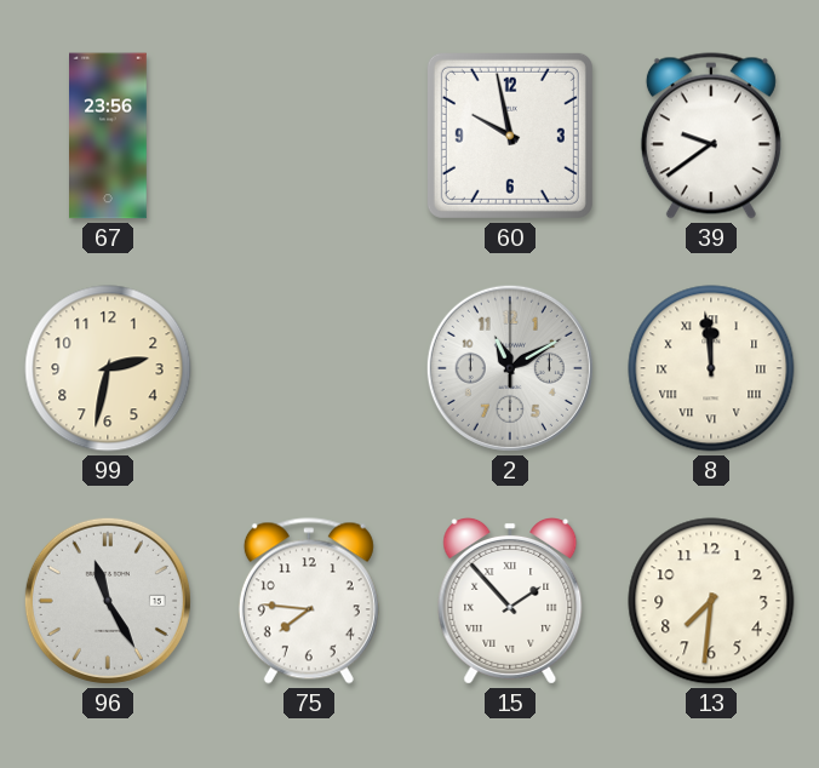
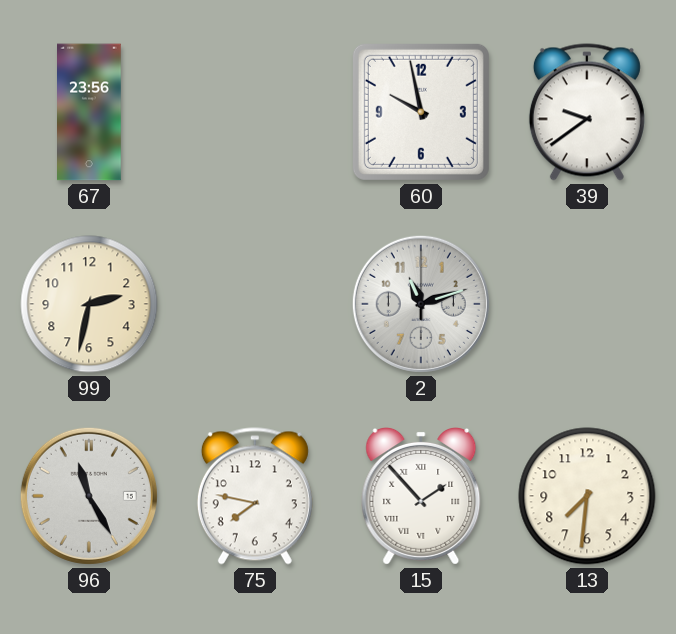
2: 11:10 -> 11:12
8: 11:59 -> none
75: 7:46 -> 7:47
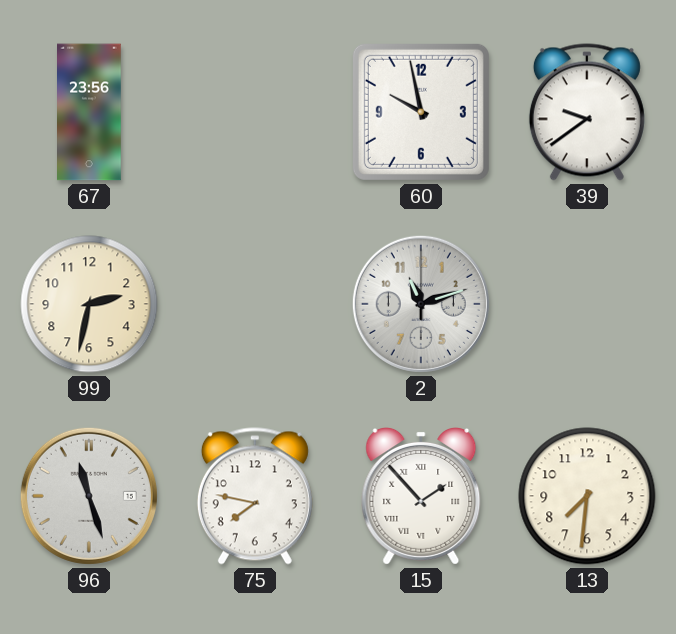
96: 11:25 -> 11:27
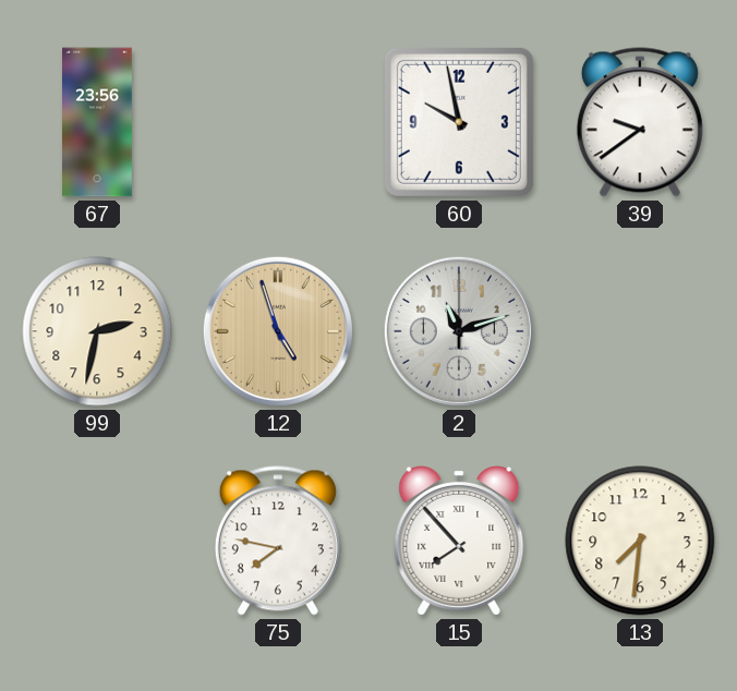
12: none -> 4:57
96: 11:27 -> none
15: 1:53 -> 7:53
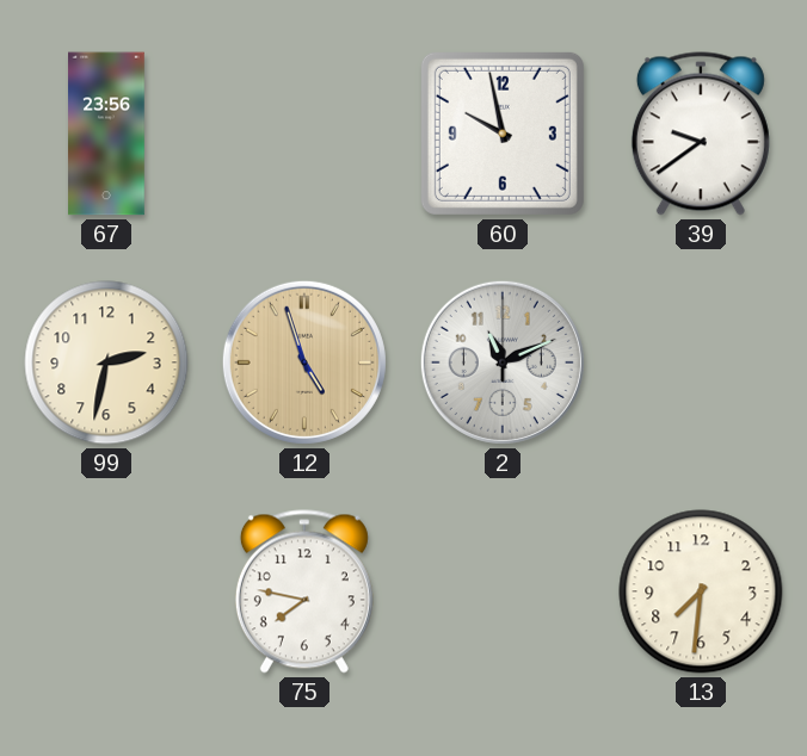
2: 11:12 -> 11:11
15: 7:53 -> none
